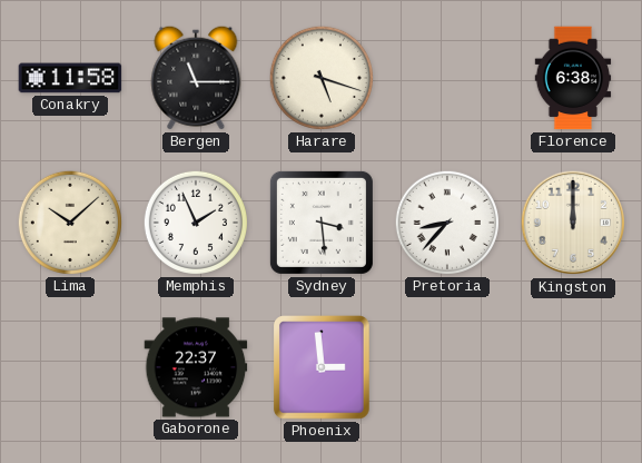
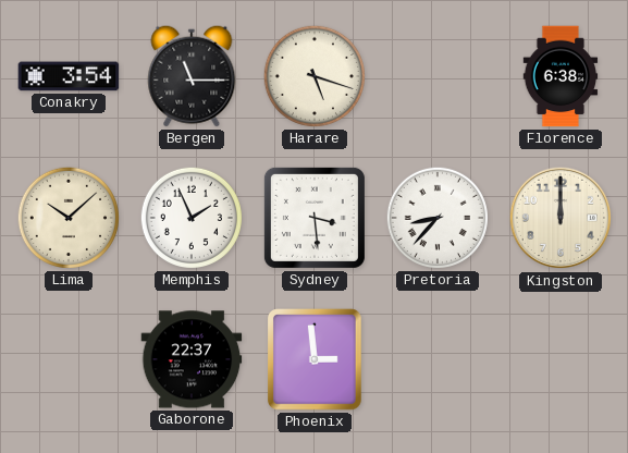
Conakry: 11:58 -> 3:54
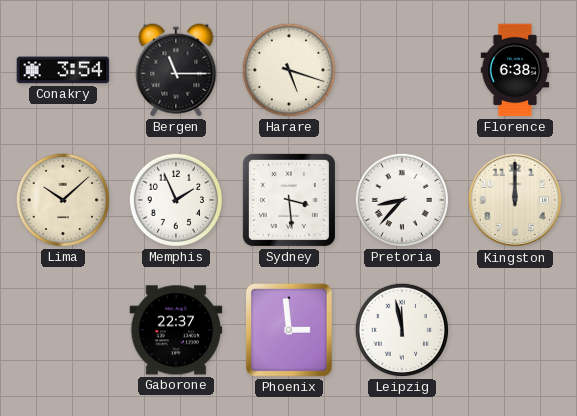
Leipzig: none -> 11:58
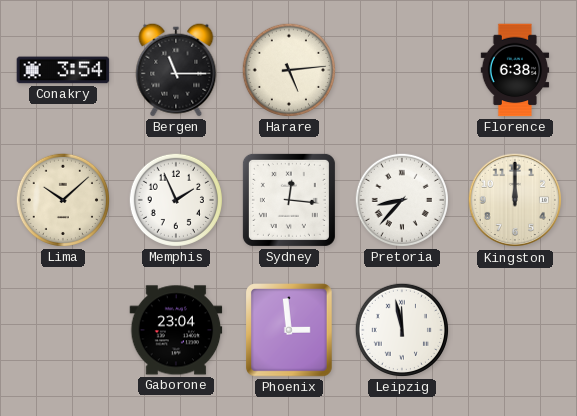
Harare: 5:18 -> 5:14
Sydney: 3:29 -> 12:16
Gaborone: 22:37 -> 23:04
